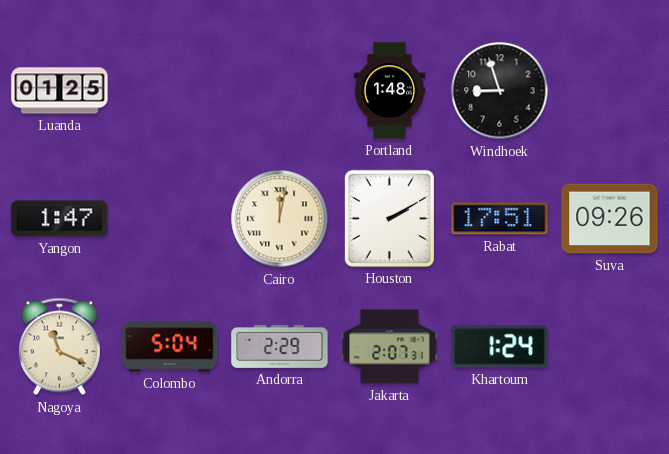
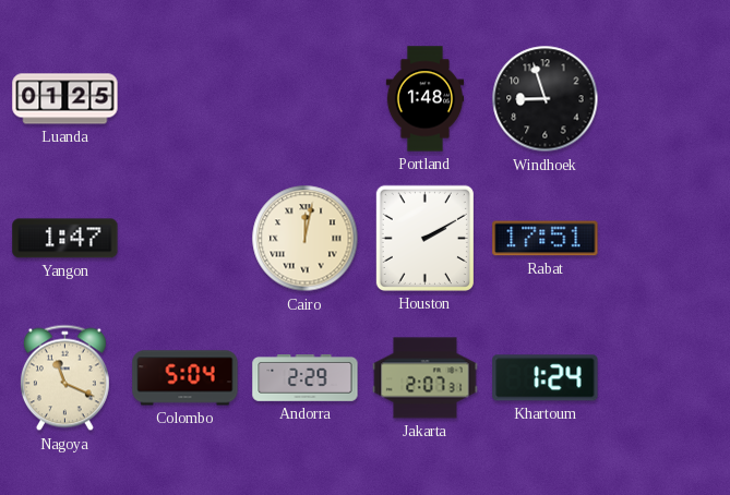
Suva: 09:26 -> none
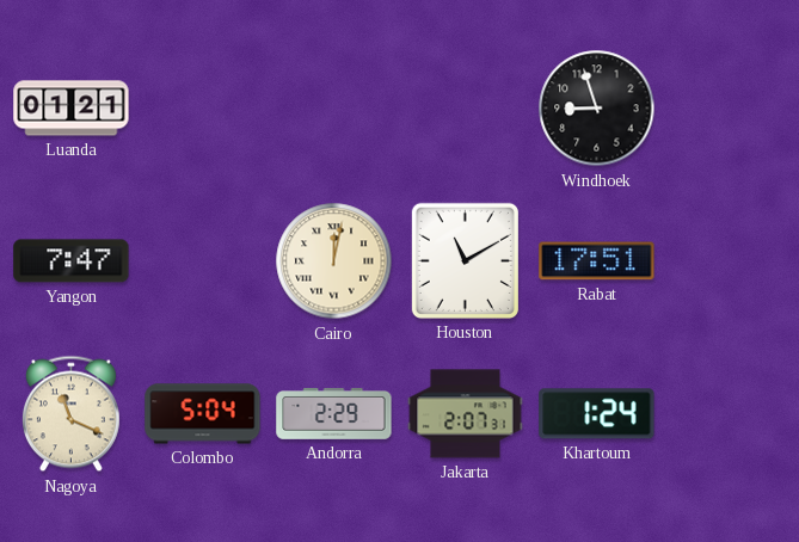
Luanda: 01:25 -> 01:21
Portland: 1:48 -> none
Yangon: 1:47 -> 7:47
Houston: 2:10 -> 11:10
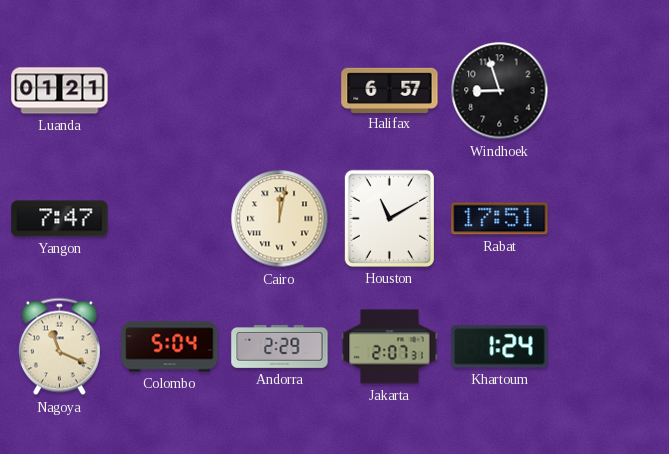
Halifax: none -> 6:57
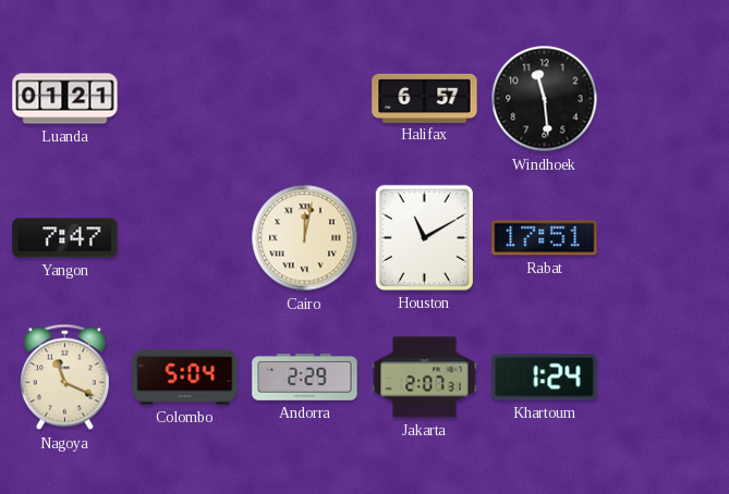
Windhoek: 8:57 -> 11:29
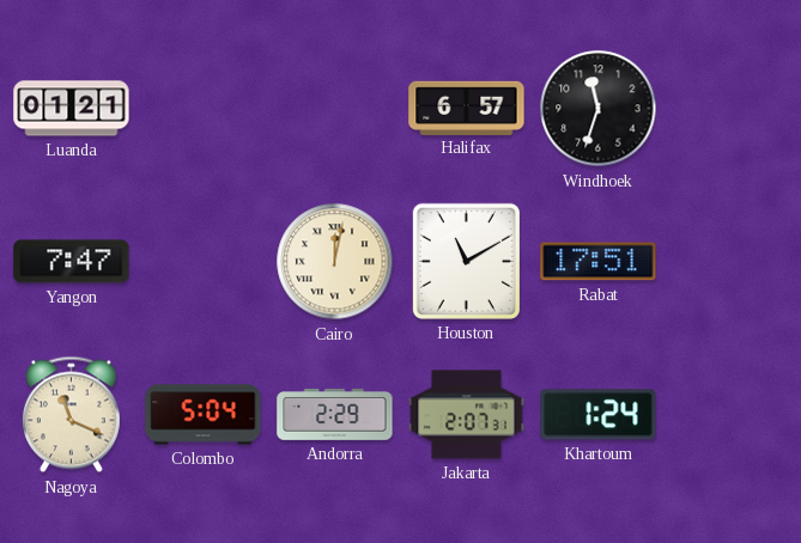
Windhoek: 11:29 -> 11:33
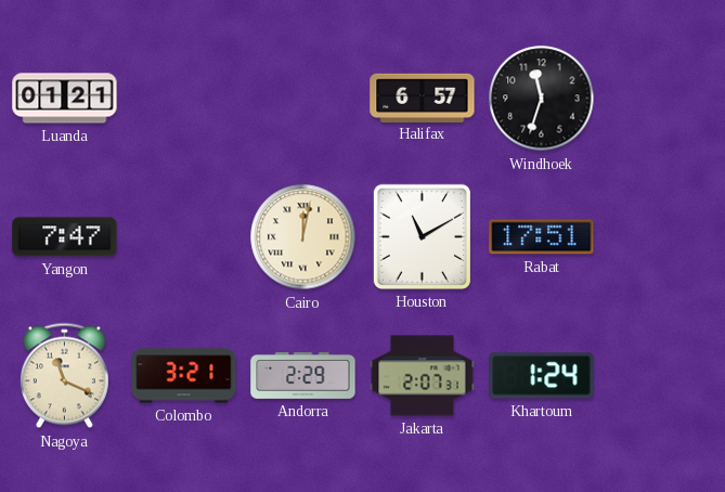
Colombo: 5:04 -> 3:21
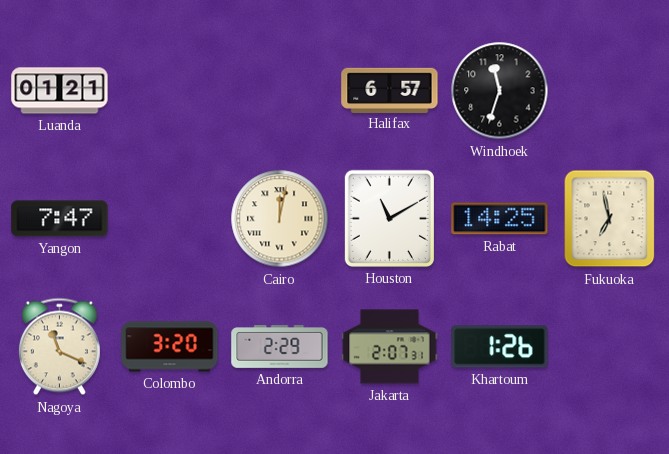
Rabat: 17:51 -> 14:25
Fukuoka: none -> 6:58
Colombo: 3:21 -> 3:20
Khartoum: 1:24 -> 1:26
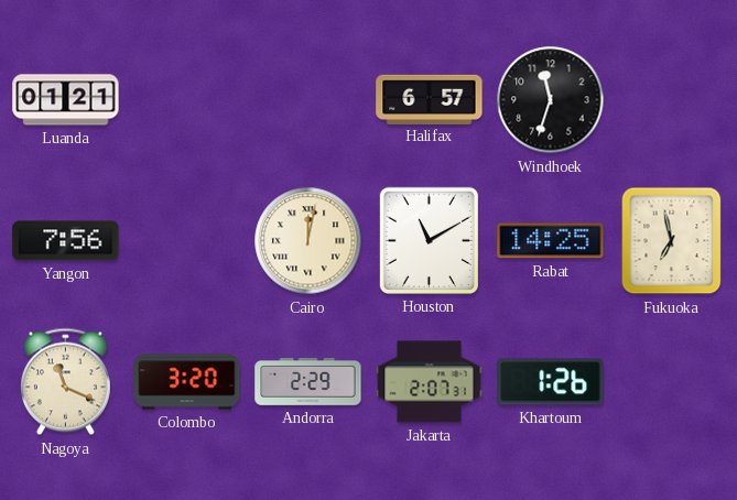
Yangon: 7:47 -> 7:56
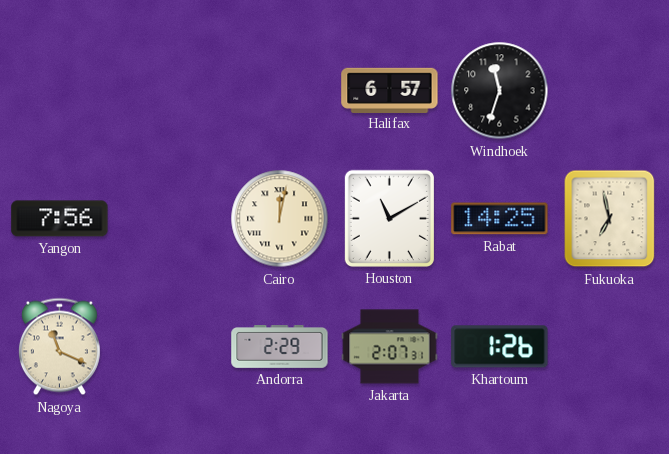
Luanda: 01:21 -> none
Colombo: 3:20 -> none
